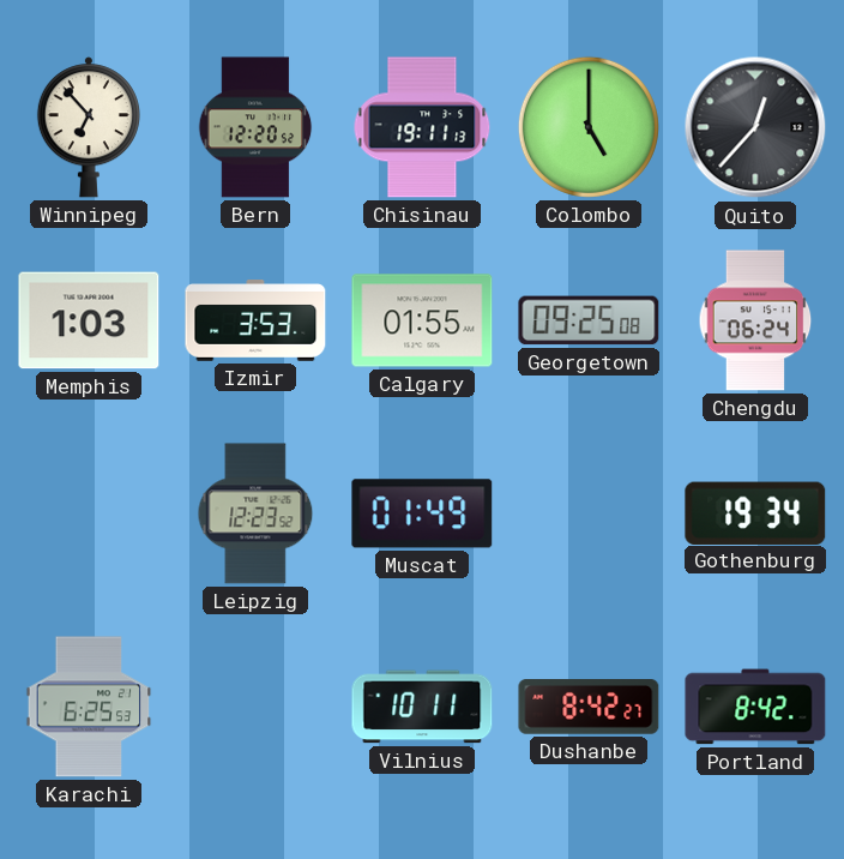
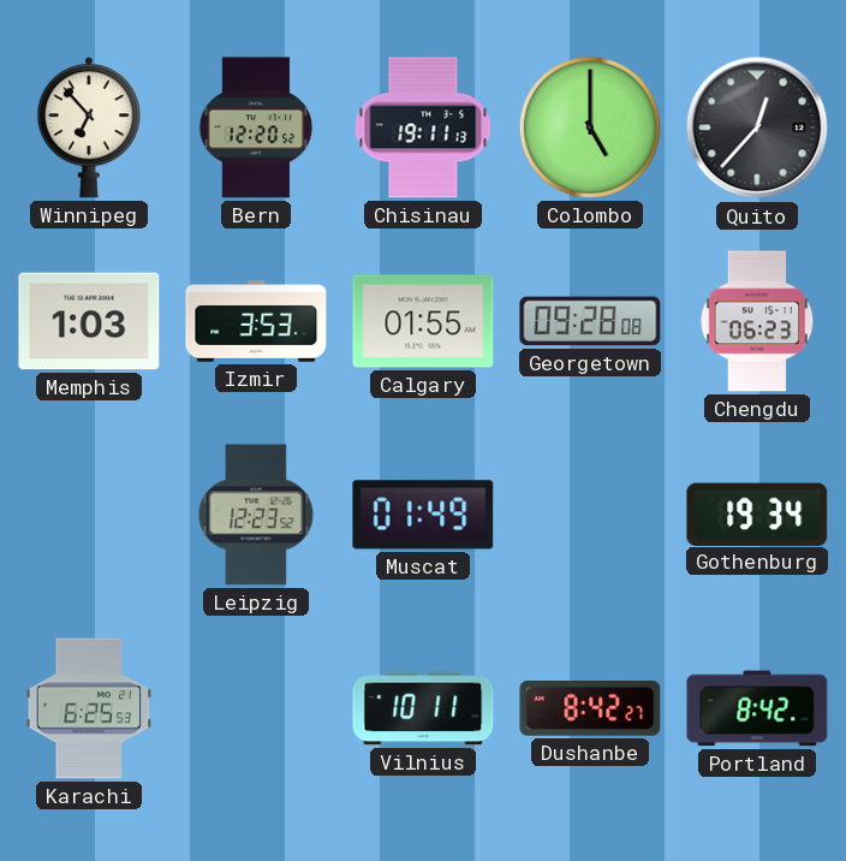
Georgetown: 09:25 -> 09:28
Chengdu: 06:24 -> 06:23
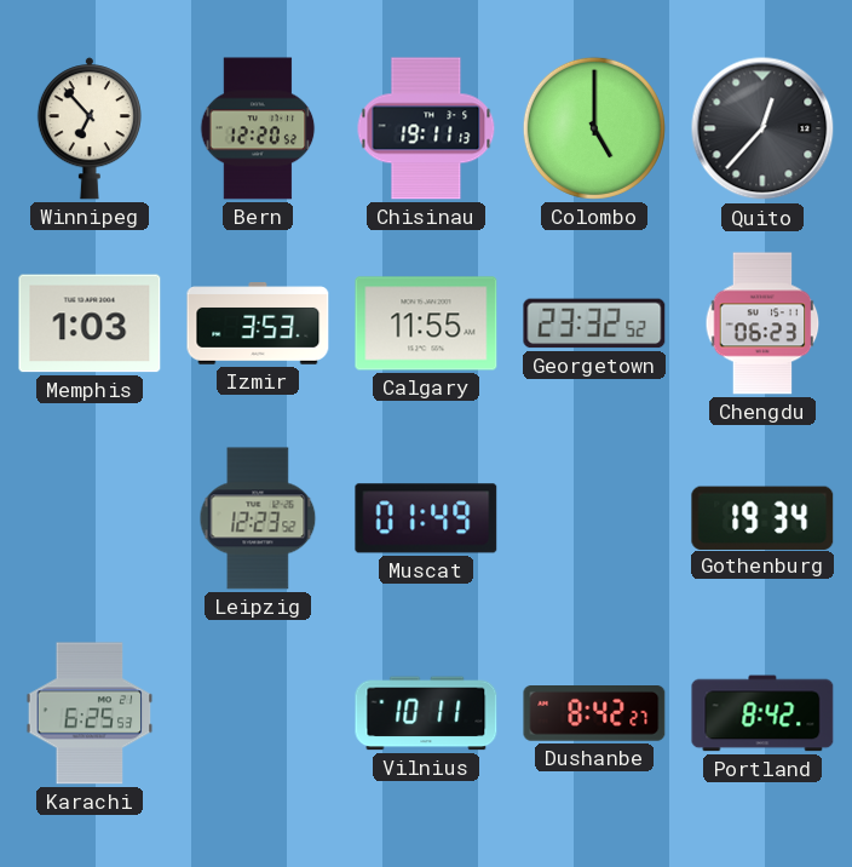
Calgary: 01:55 -> 11:55
Georgetown: 09:28 -> 23:32
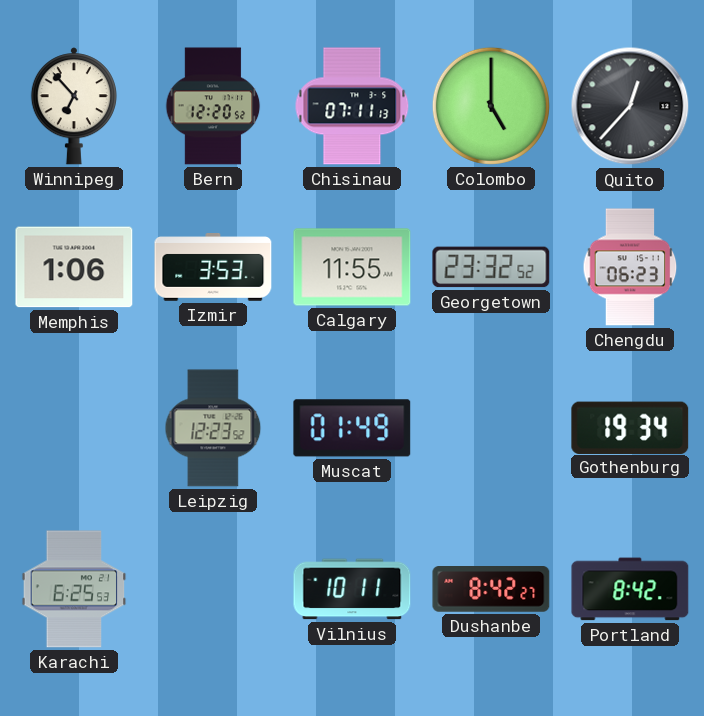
Chisinau: 19:11 -> 07:11
Memphis: 1:03 -> 1:06
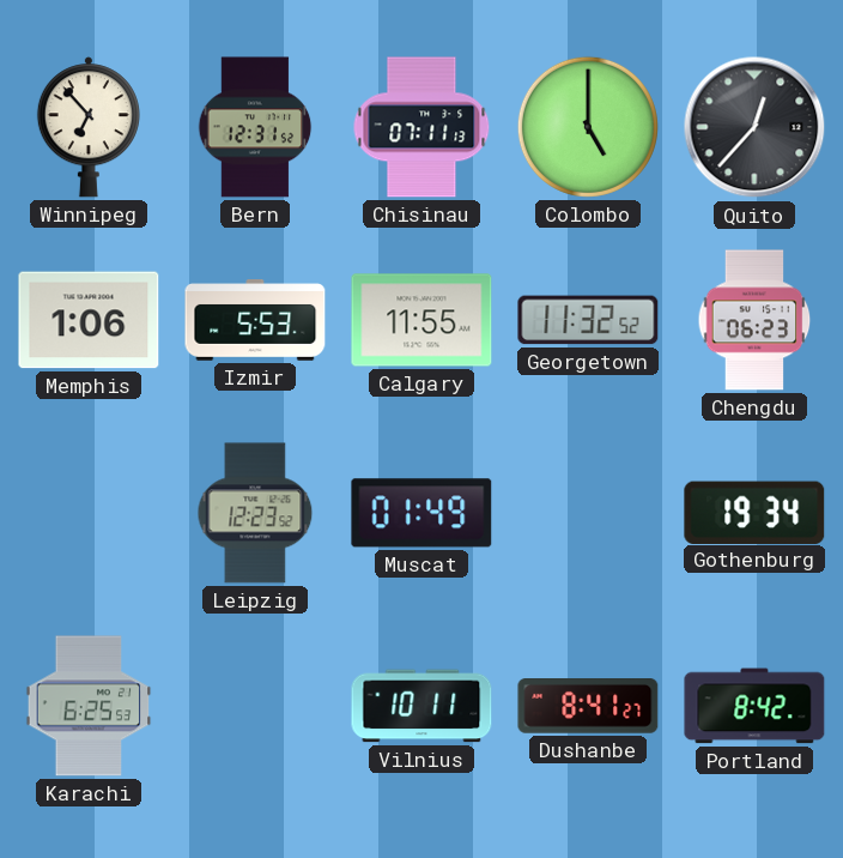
Bern: 12:20 -> 12:31
Izmir: 3:53 -> 5:53
Georgetown: 23:32 -> 11:32
Dushanbe: 8:42 -> 8:41
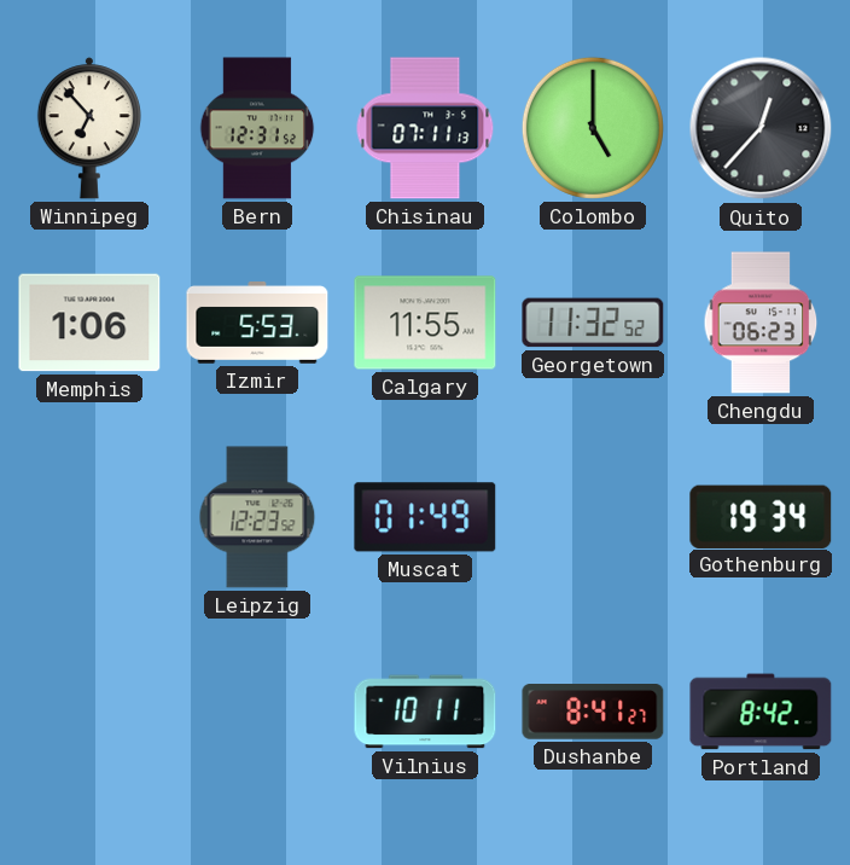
Karachi: 6:25 -> none
